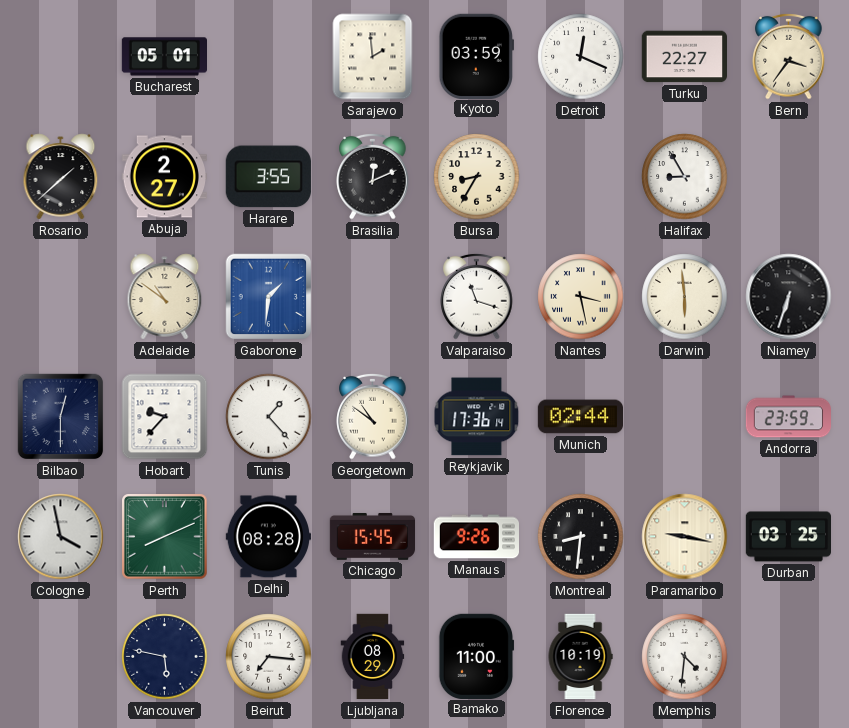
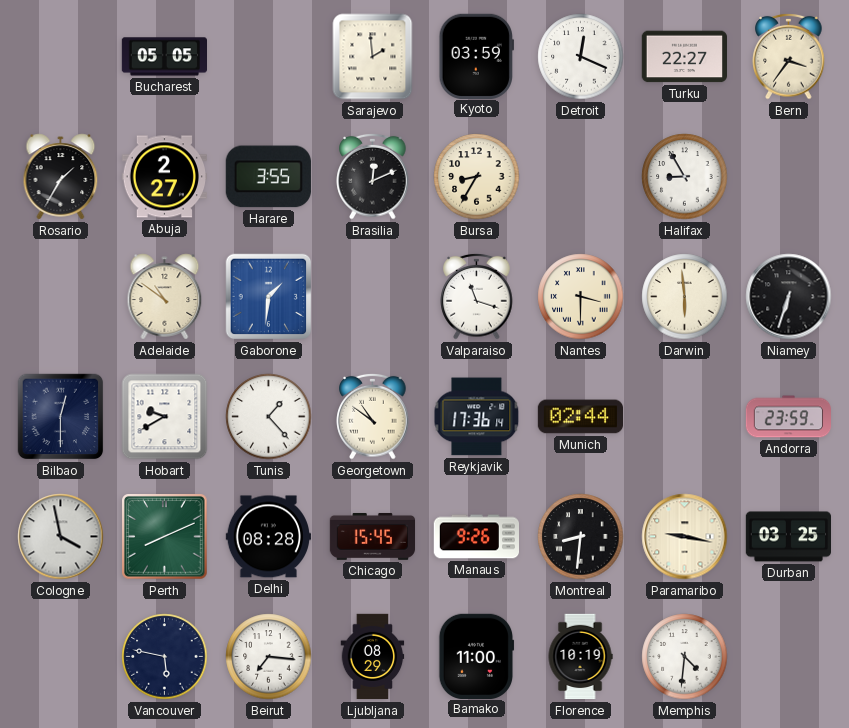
Bucharest: 05:01 -> 05:05
Rosario: 1:38 -> 1:35
Nantes: 3:28 -> 3:30
Hobart: 9:37 -> 9:40
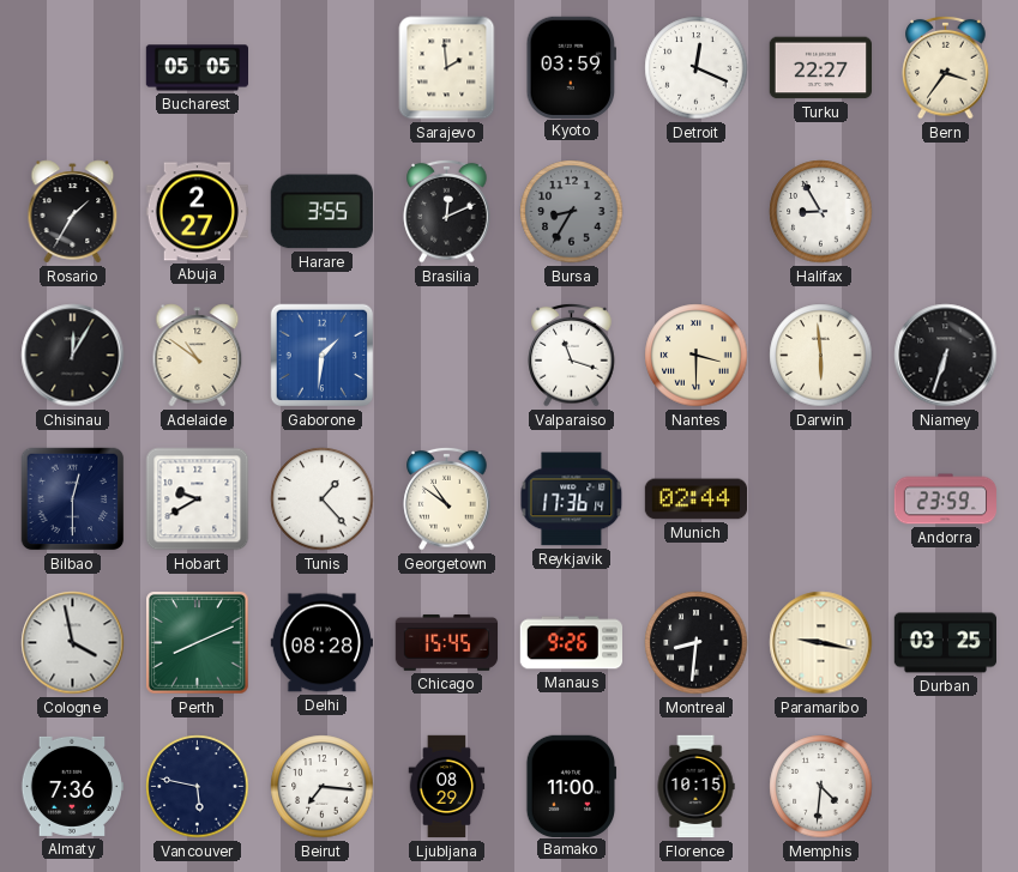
Bursa dial: cream -> grey
Chisinau: none -> 12:05
Almaty: none -> 7:36
Florence: 10:19 -> 10:15
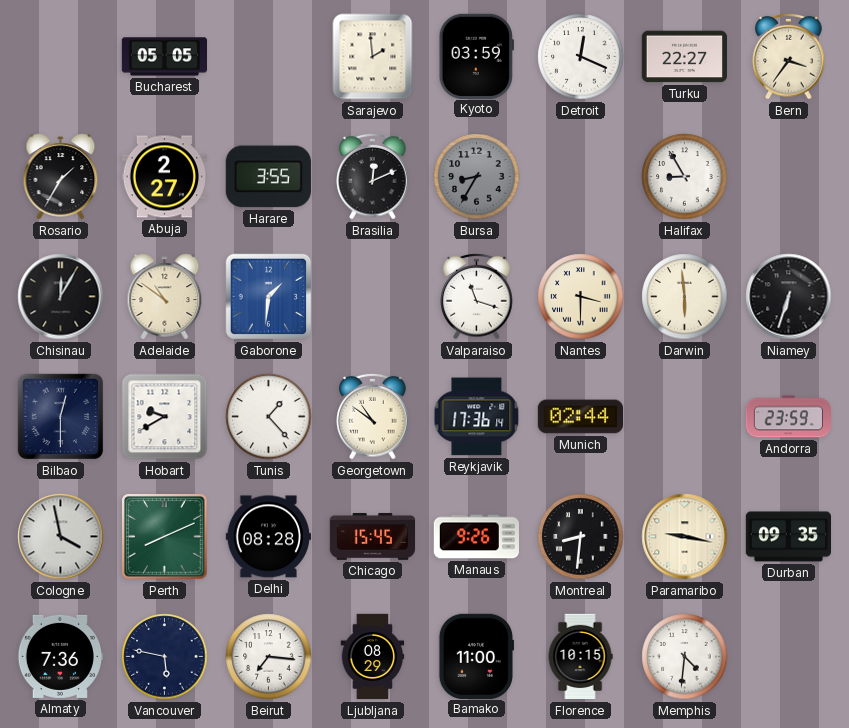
Durban: 03:25 -> 09:35
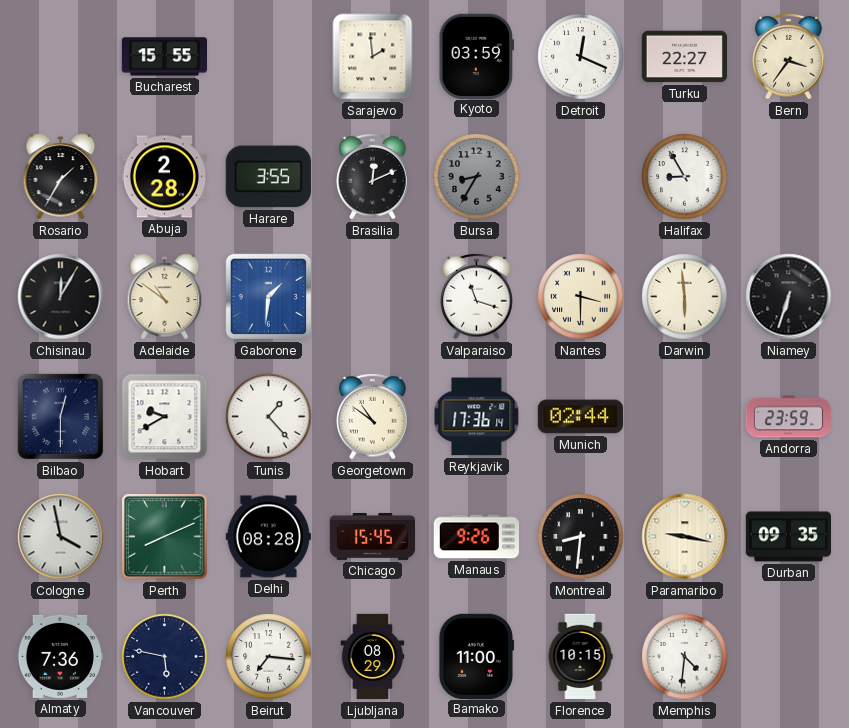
Bucharest: 05:05 -> 15:55
Abuja: 2:27 -> 2:28
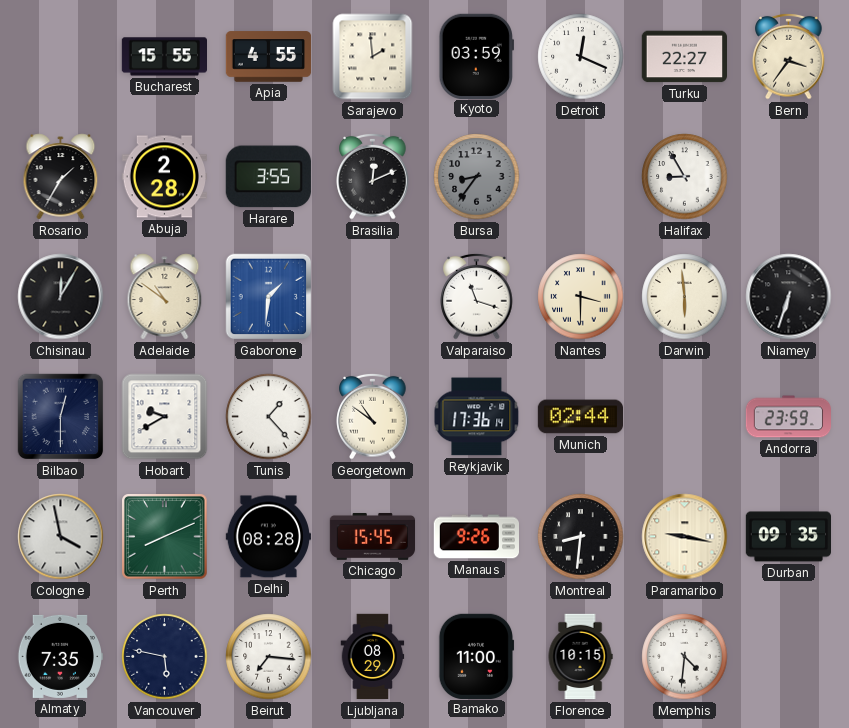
Apia: none -> 4:55
Bursa: 8:35 -> 8:36
Almaty: 7:36 -> 7:35
